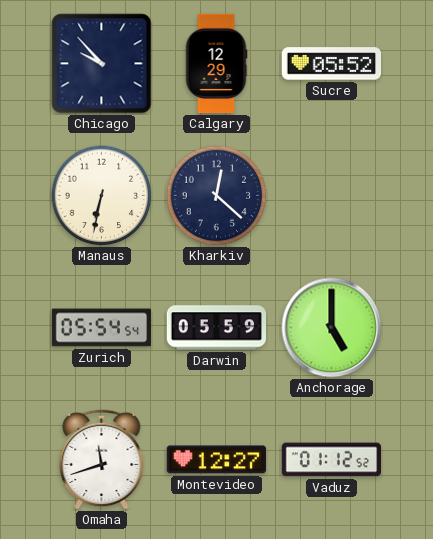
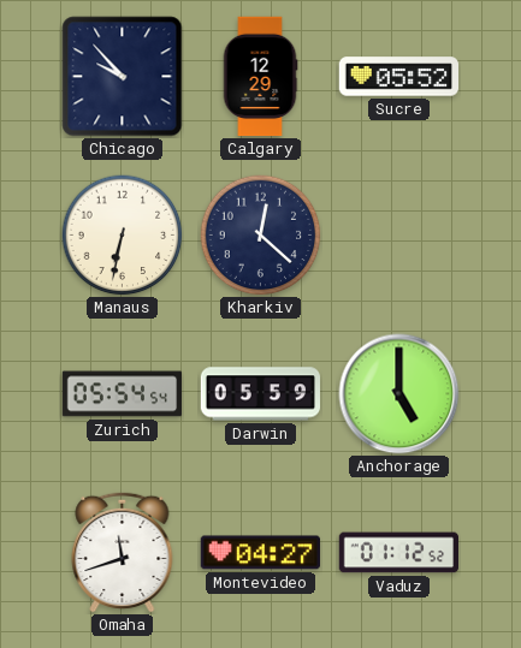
Montevideo: 12:27 -> 04:27
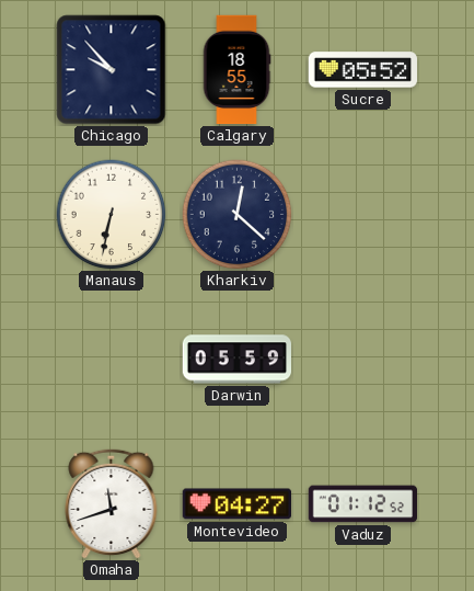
Calgary: 12:29 -> 18:55
Zurich: 05:54 -> none
Anchorage: 5:00 -> none
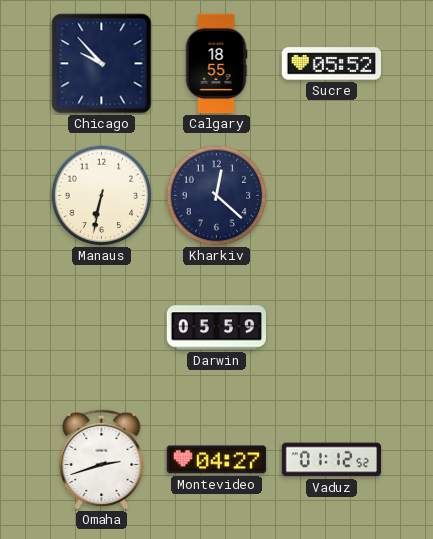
Omaha: 11:42 -> 2:42
